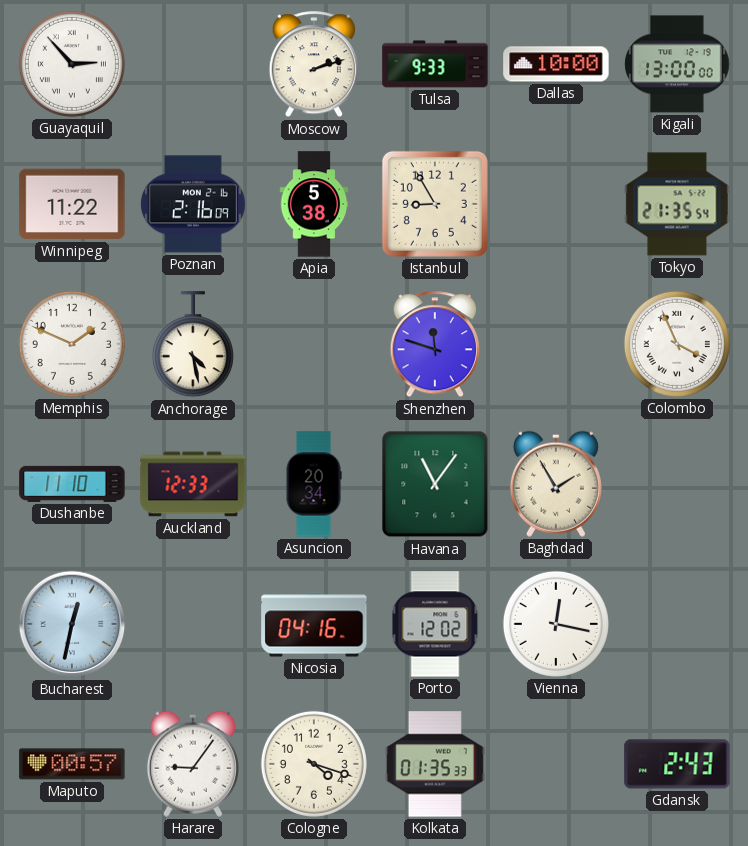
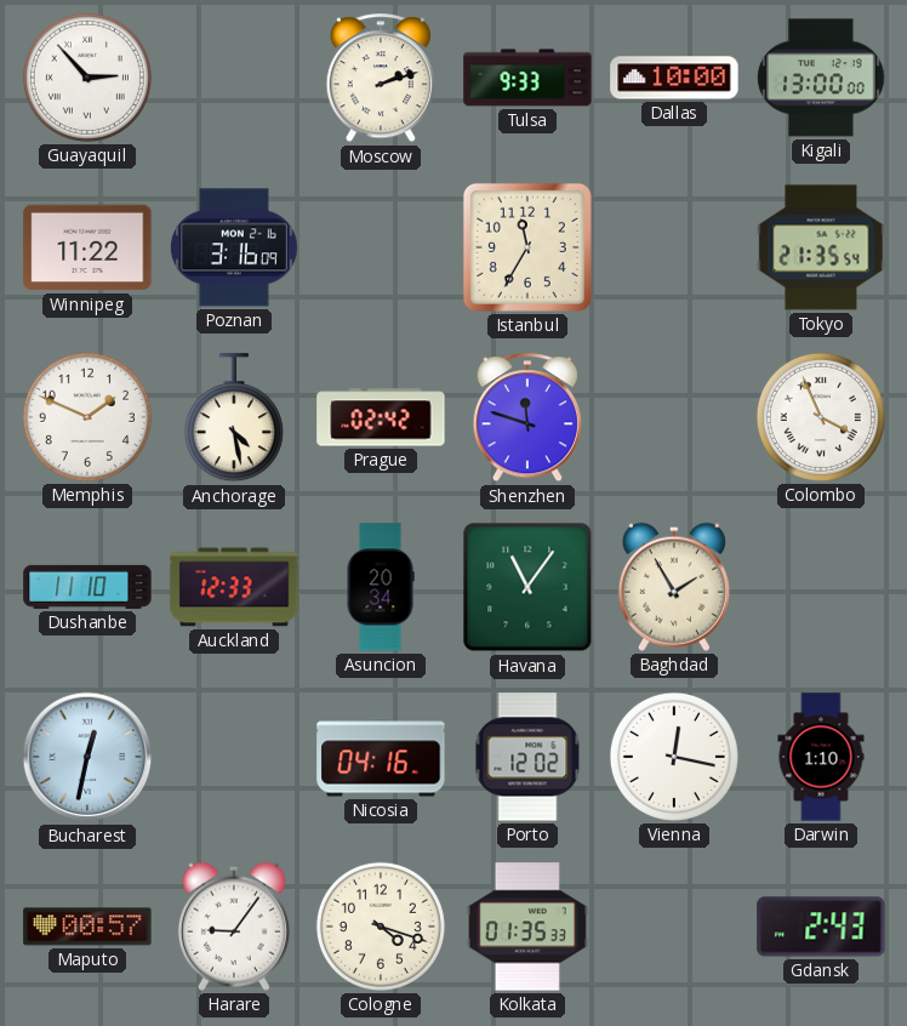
Poznan: 2:16 -> 3:16
Apia: 5:38 -> none
Istanbul: 8:55 -> 11:35
Prague: none -> 02:42
Darwin: none -> 1:10
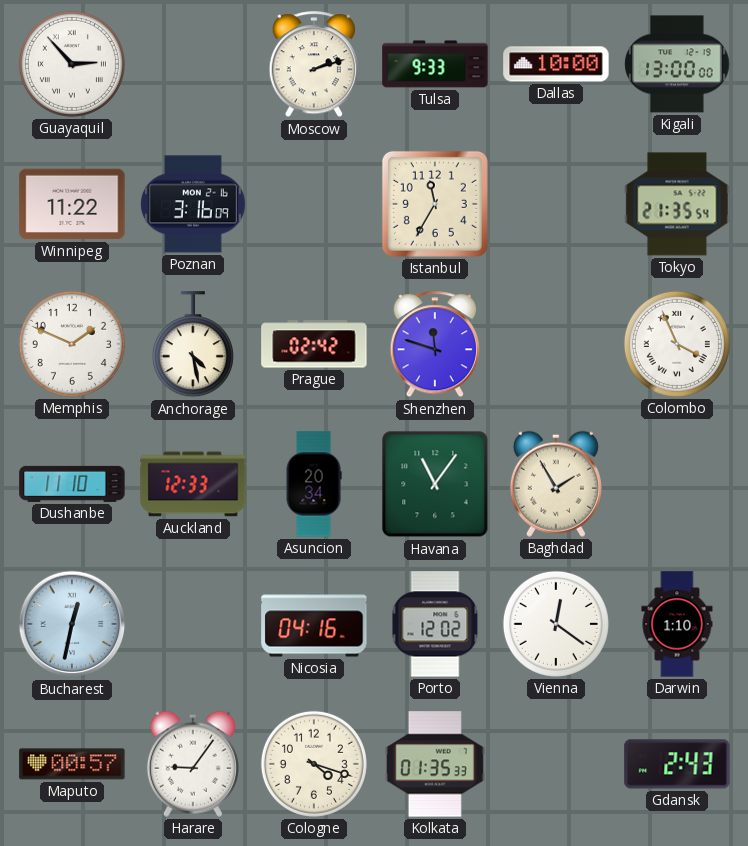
Vienna: 12:17 -> 12:21
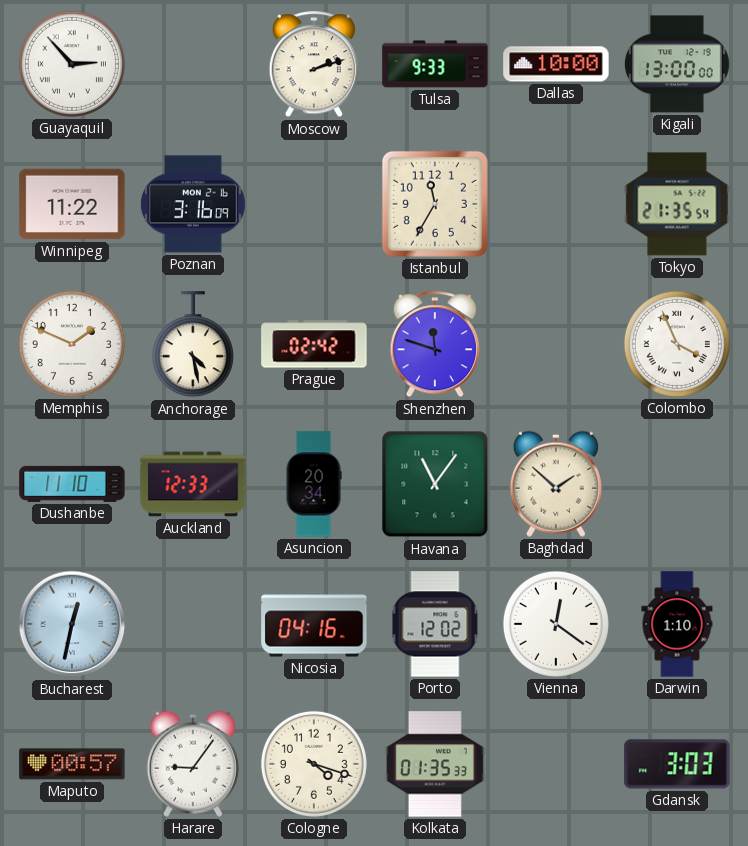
Baghdad: 1:55 -> 1:52
Gdansk: 2:43 -> 3:03
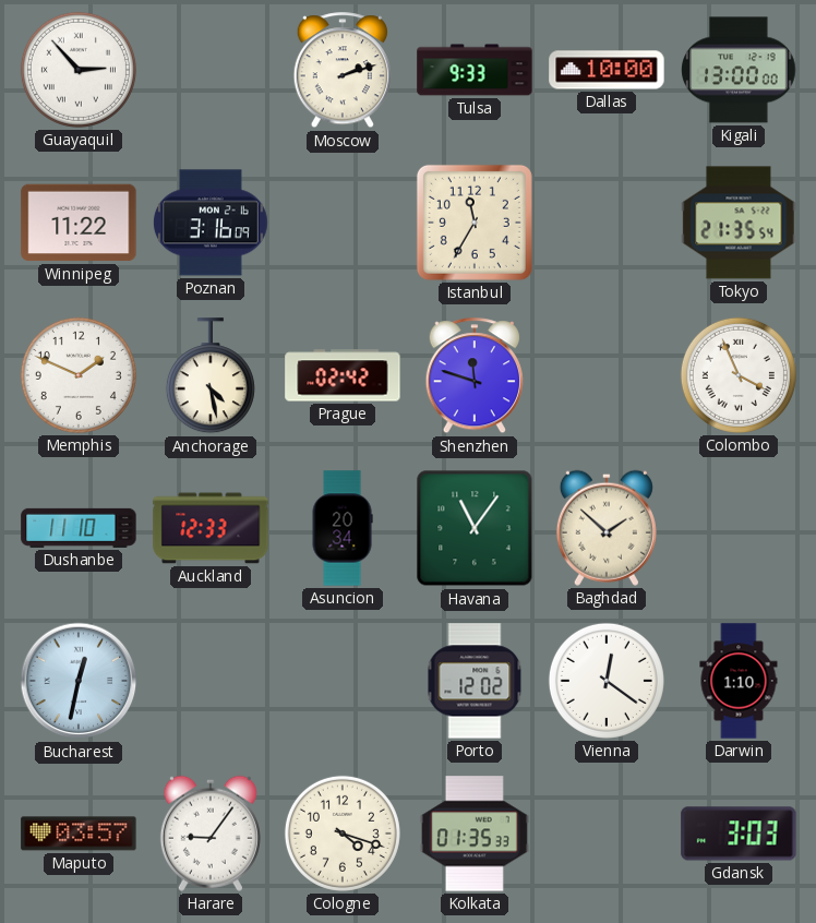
Nicosia: 04:16 -> none
Maputo: 00:57 -> 03:57
